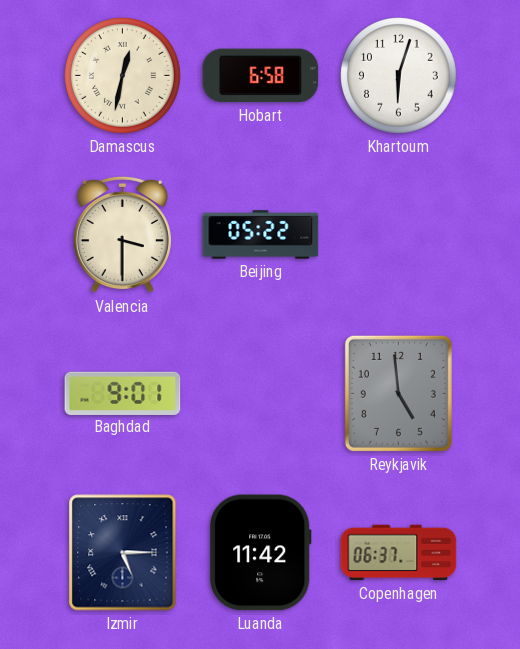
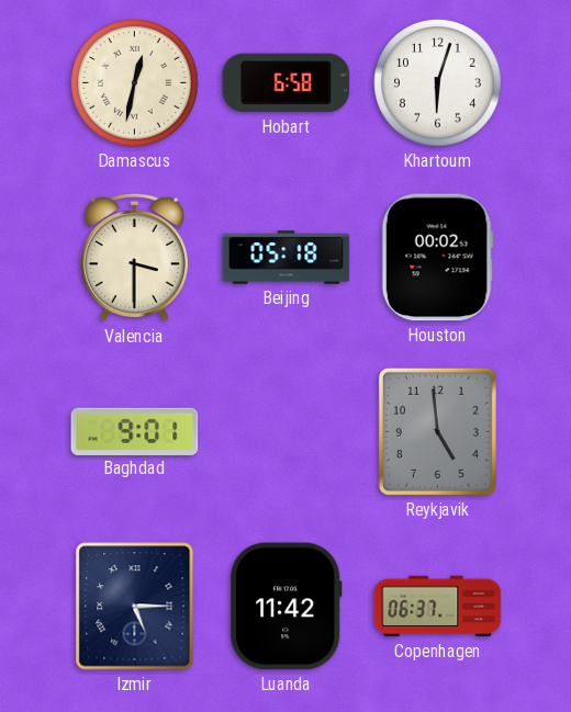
Beijing: 05:22 -> 05:18
Houston: none -> 00:02
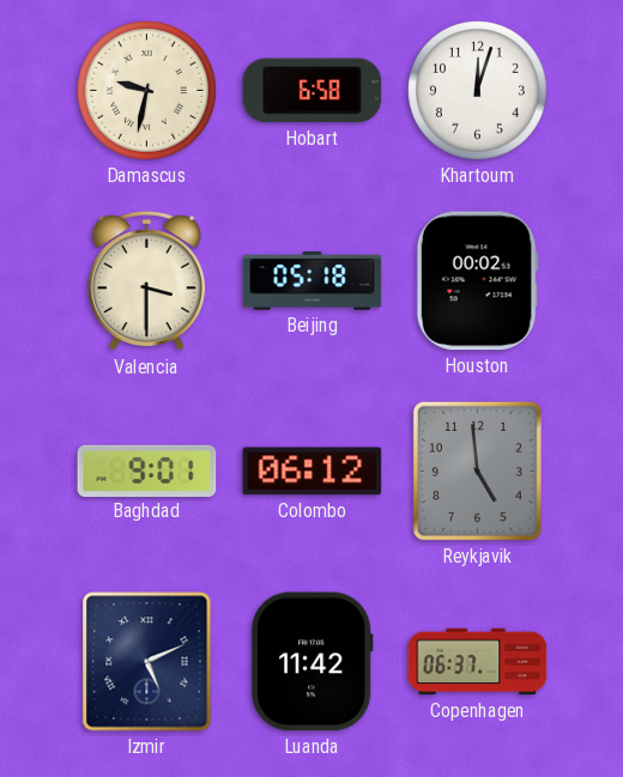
Damascus: 12:32 -> 9:32
Khartoum: 6:03 -> 12:03
Colombo: none -> 06:12
Izmir: 5:15 -> 5:11
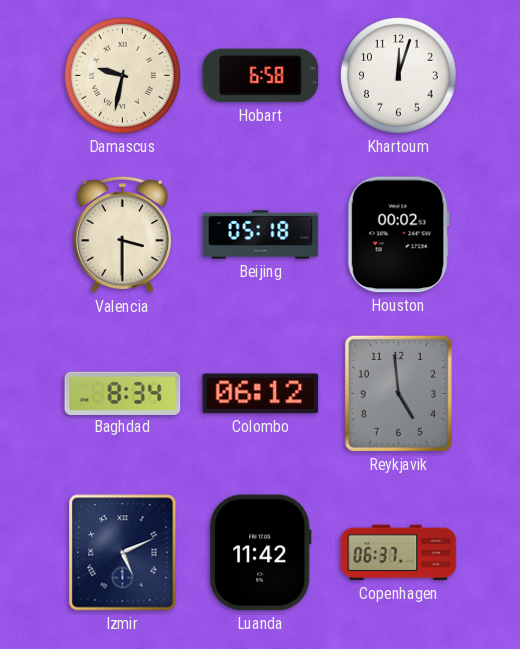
Baghdad: 9:01 -> 8:34
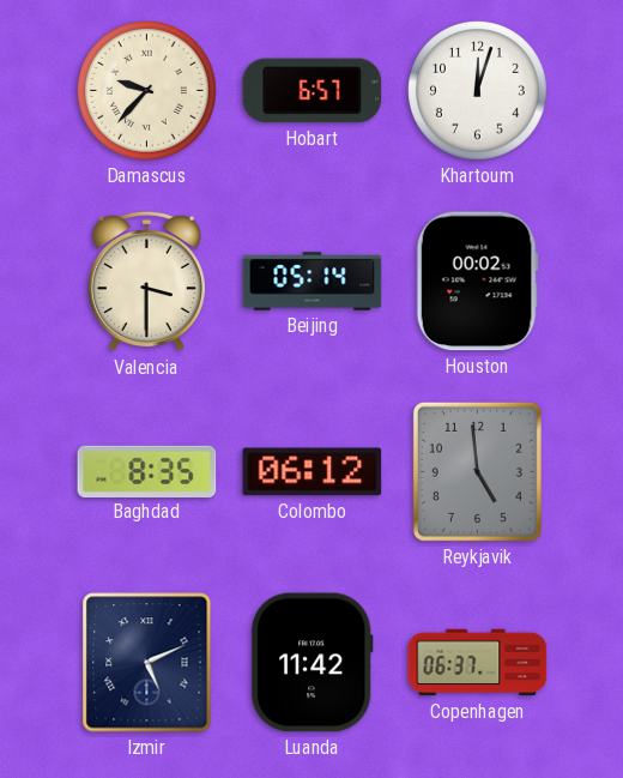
Damascus: 9:32 -> 9:37
Hobart: 6:58 -> 6:57
Beijing: 05:18 -> 05:14
Baghdad: 8:34 -> 8:35
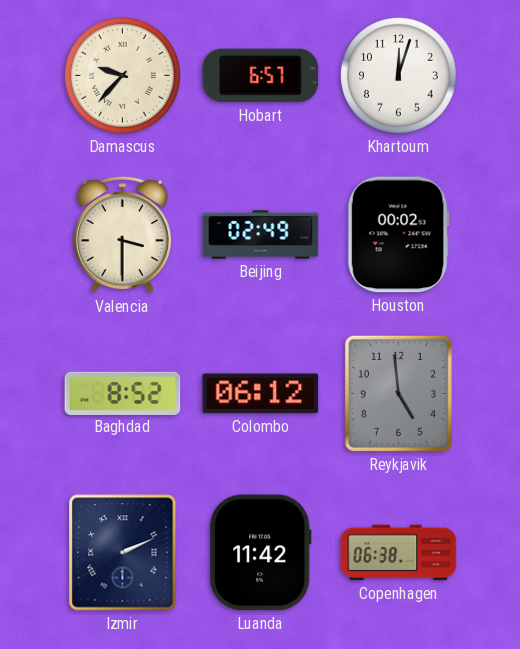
Beijing: 05:14 -> 02:49
Baghdad: 8:35 -> 8:52
Izmir: 5:11 -> 2:11
Copenhagen: 06:37 -> 06:38
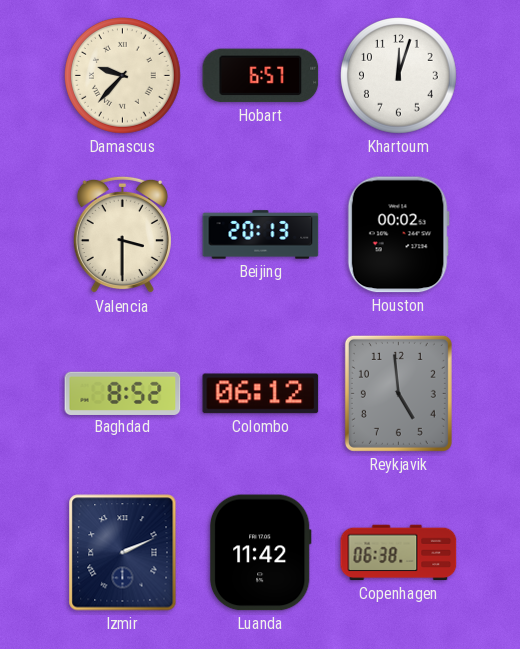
Beijing: 02:49 -> 20:13
